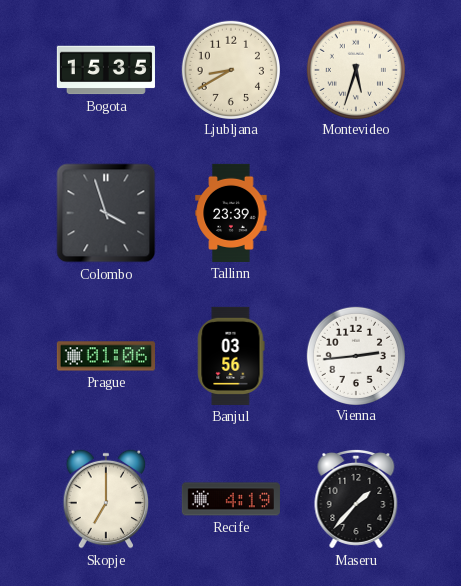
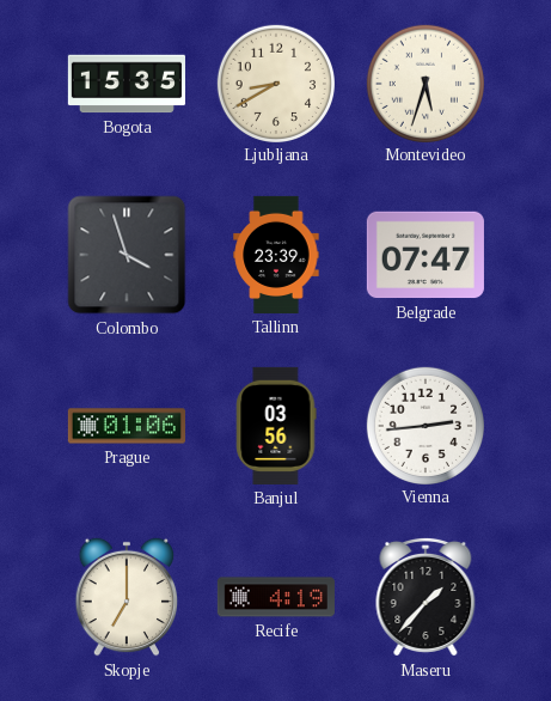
Belgrade: none -> 07:47
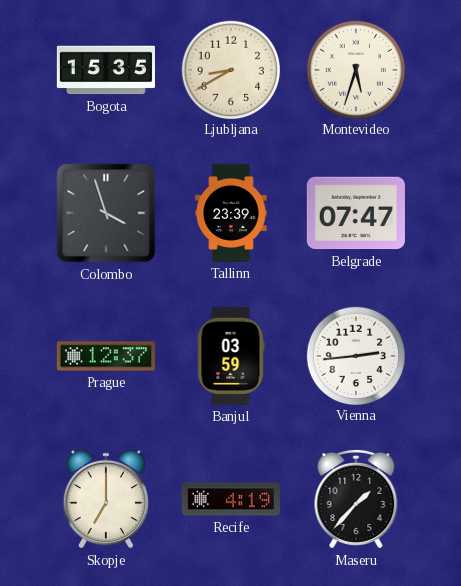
Prague: 01:06 -> 12:37
Banjul: 03:56 -> 03:59
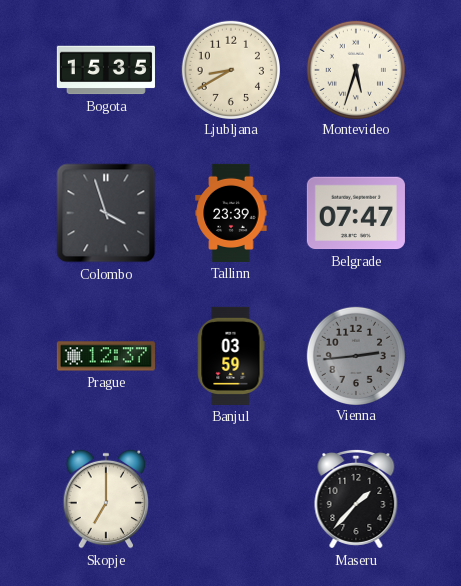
Vienna dial: white -> grey
Recife: 4:19 -> none
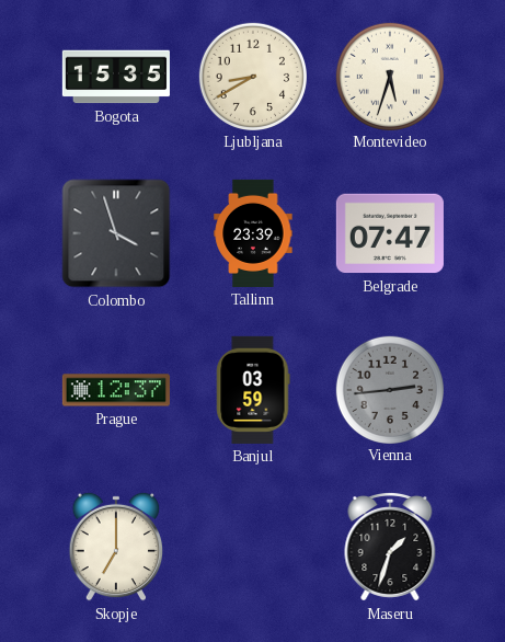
Maseru: 1:37 -> 1:33
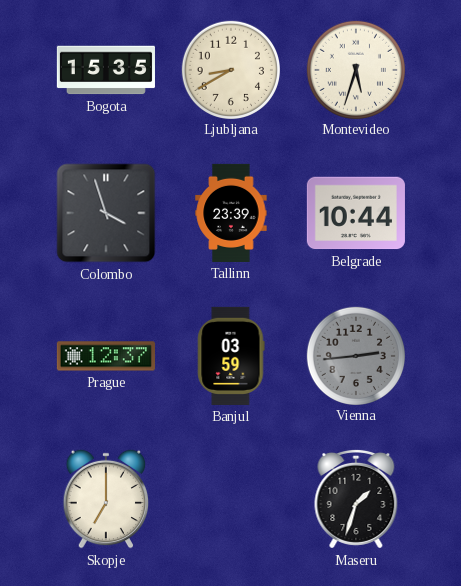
Belgrade: 07:47 -> 10:44
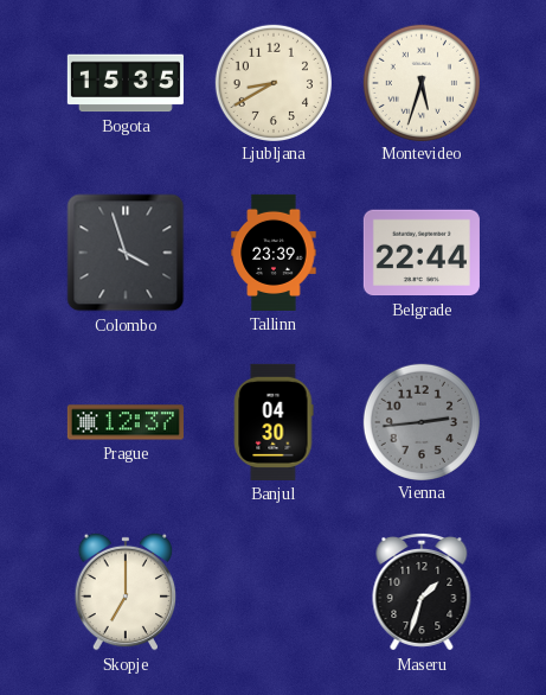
Belgrade: 10:44 -> 22:44
Banjul: 03:59 -> 04:30
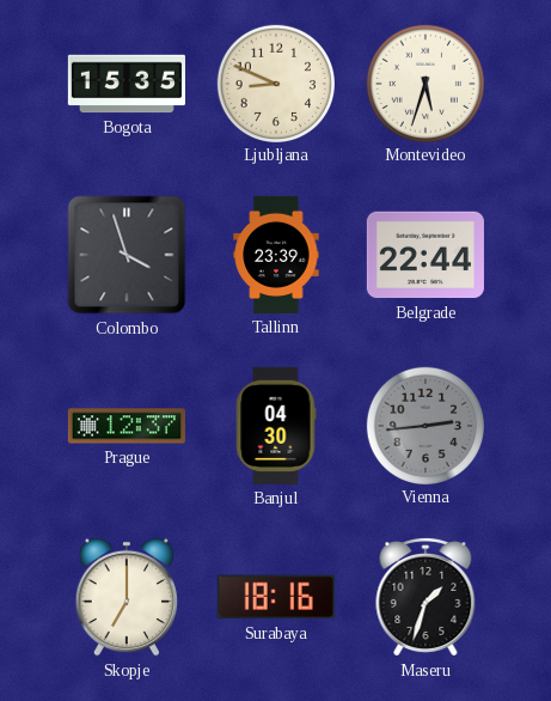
Ljubljana: 8:40 -> 8:49
Surabaya: none -> 18:16
